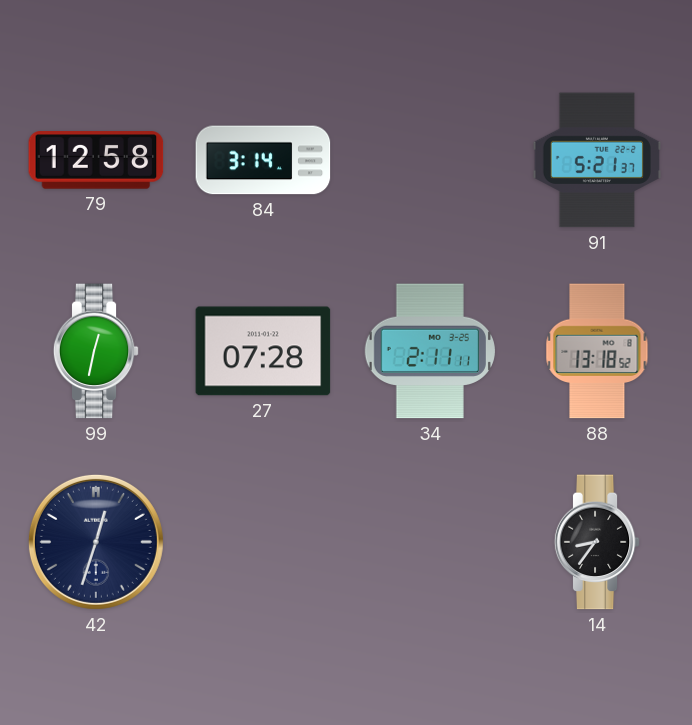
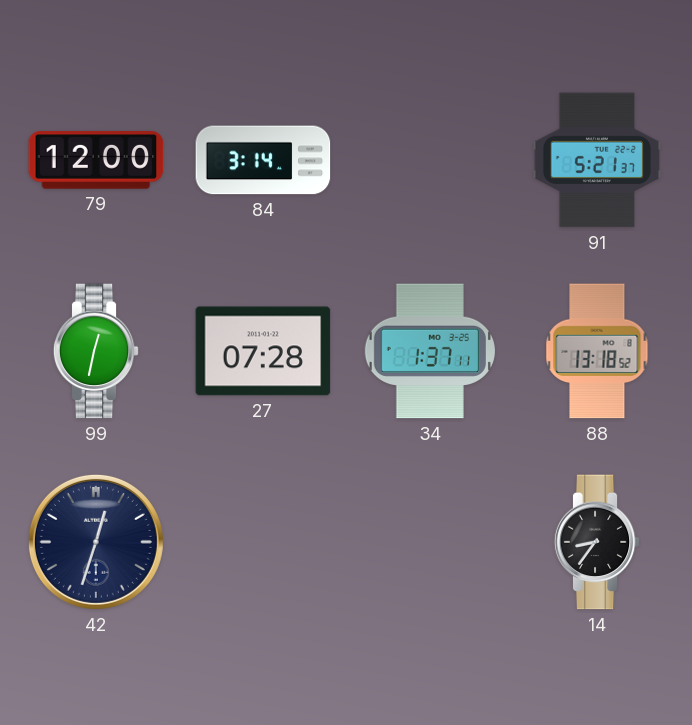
79: 12:58 -> 12:00
34: 2:11 -> 1:37
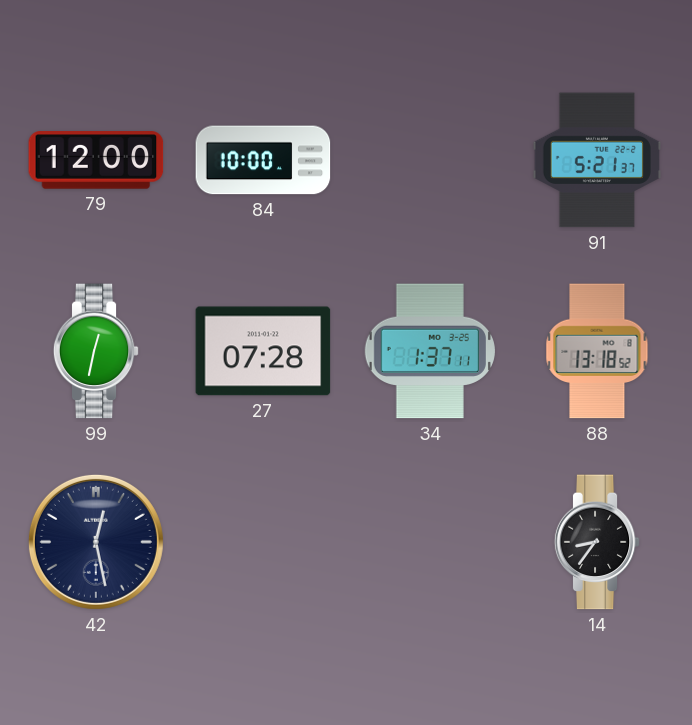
84: 3:14 -> 10:00
42: 12:33 -> 12:28
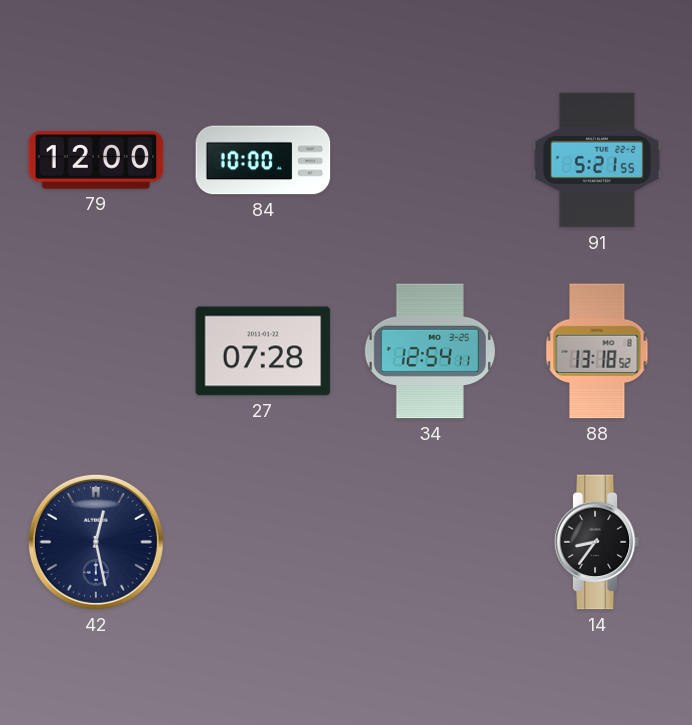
91: 5:21:37 -> 5:21:55
99: 12:32 -> none
34: 1:37 -> 12:54
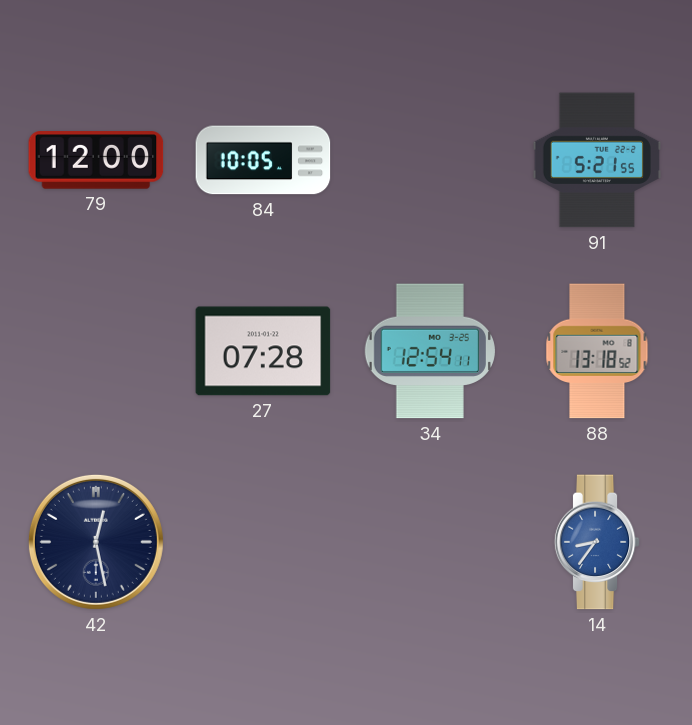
84: 10:00 -> 10:05
14 dial: black -> blue
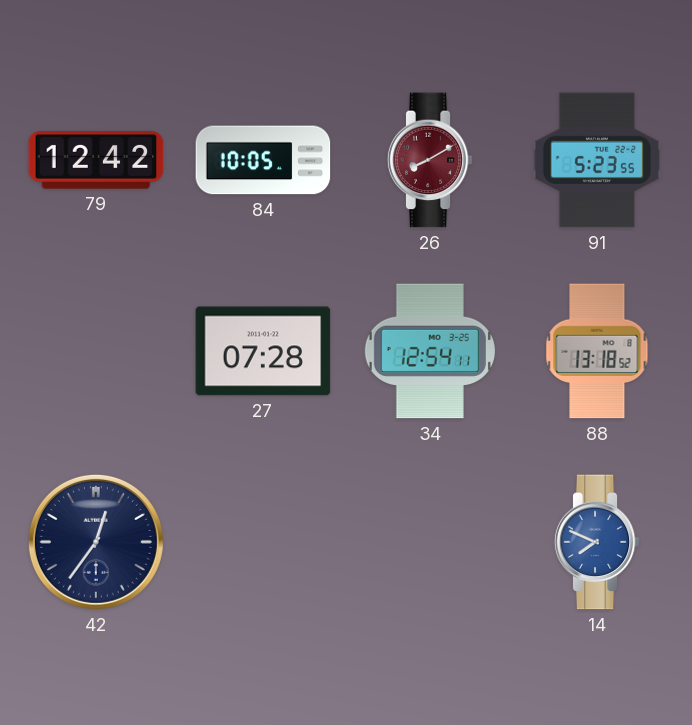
79: 12:00 -> 12:42
26: none -> 8:10
91: 5:21 -> 5:23
42: 12:28 -> 12:36
14: 8:36 -> 7:49
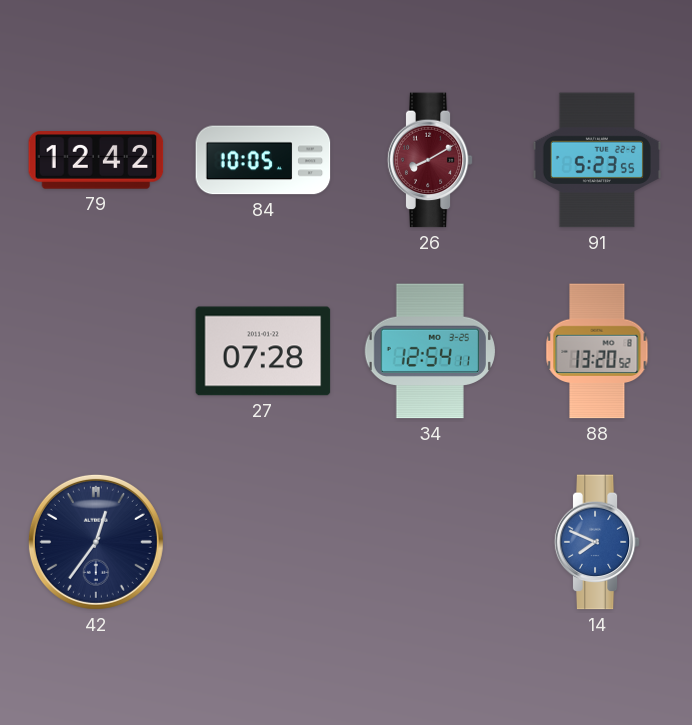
88: 13:18 -> 13:20
